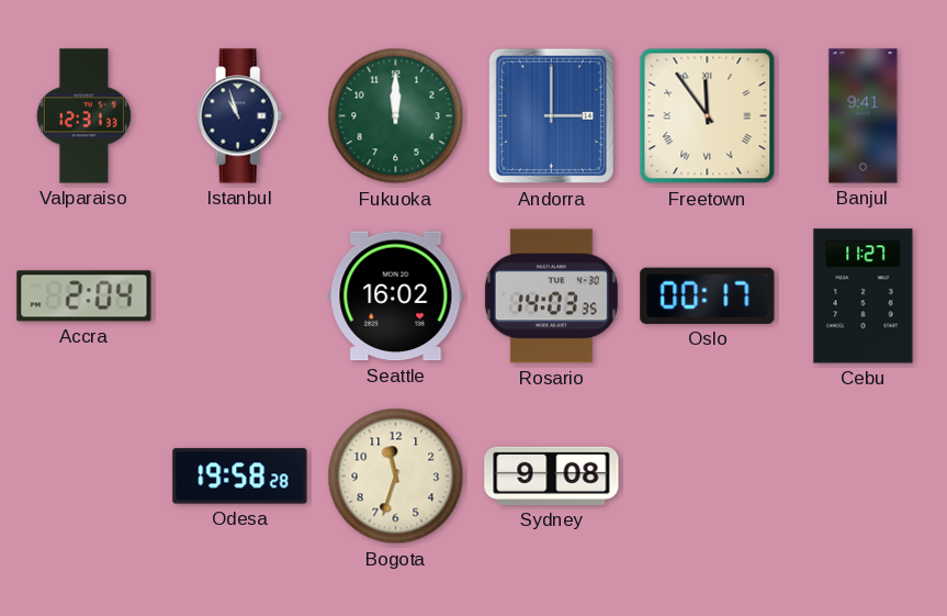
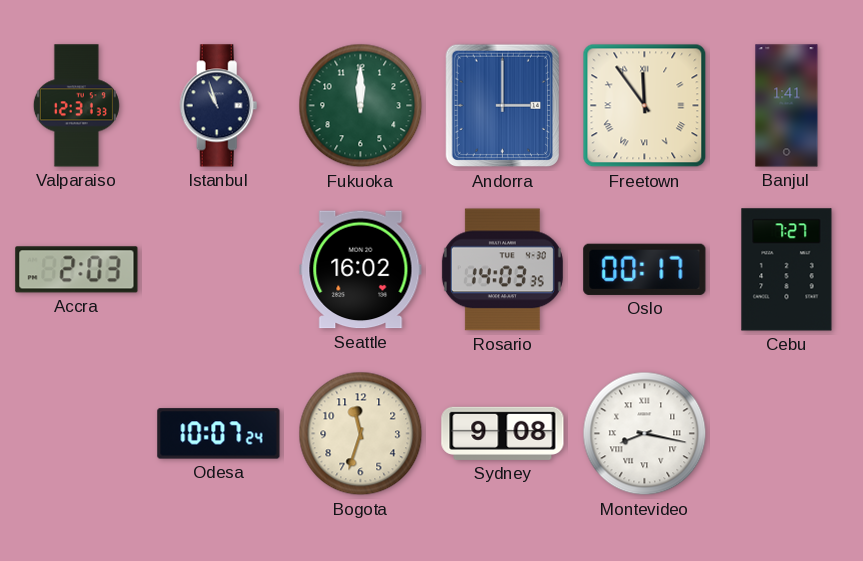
Banjul: 9:41 -> 1:41
Accra: 2:04 -> 2:03
Cebu: 11:27 -> 7:27
Odesa: 19:58 -> 10:07
Montevideo: none -> 8:17
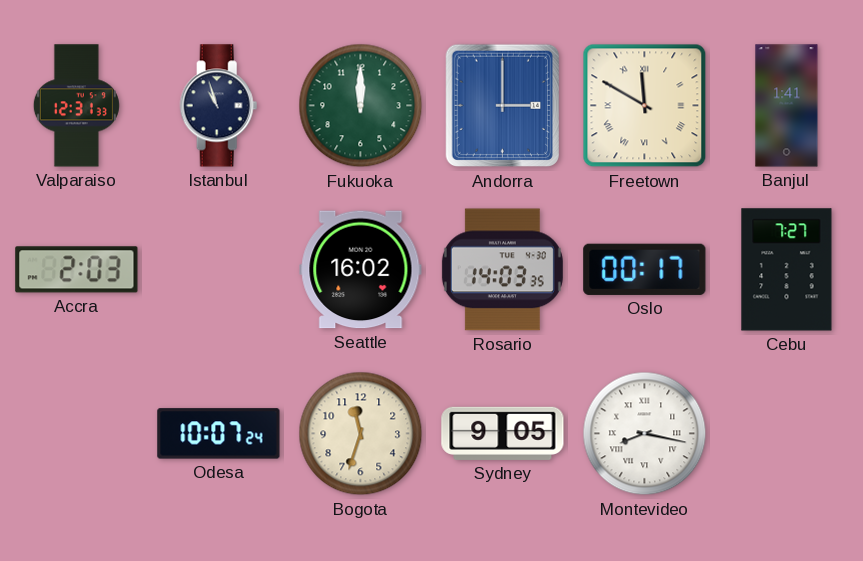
Freetown: 11:54 -> 11:50
Sydney: 9:08 -> 9:05
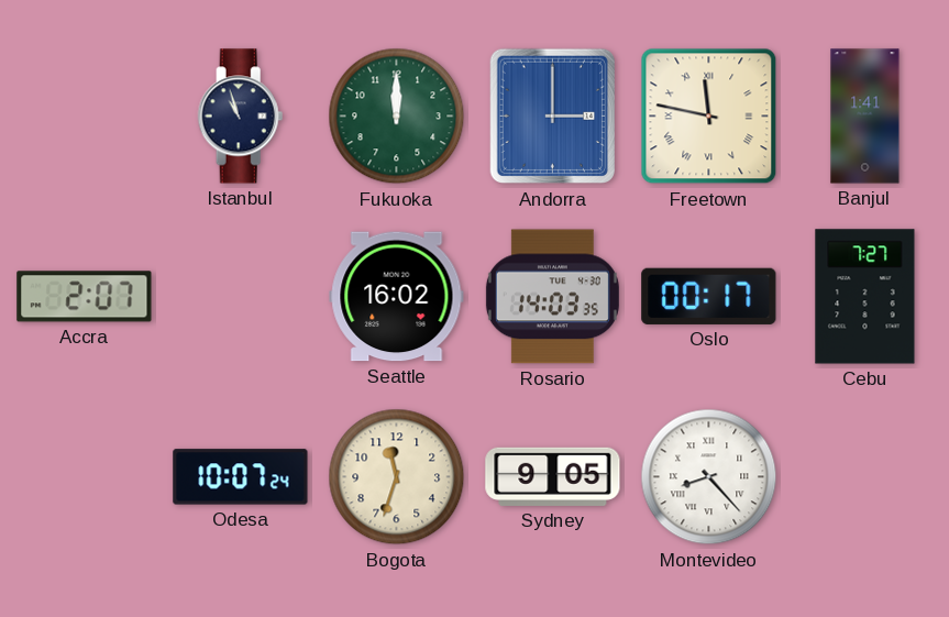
Valparaiso: 12:31 -> none
Freetown: 11:50 -> 11:47
Accra: 2:03 -> 2:07
Montevideo: 8:17 -> 8:23
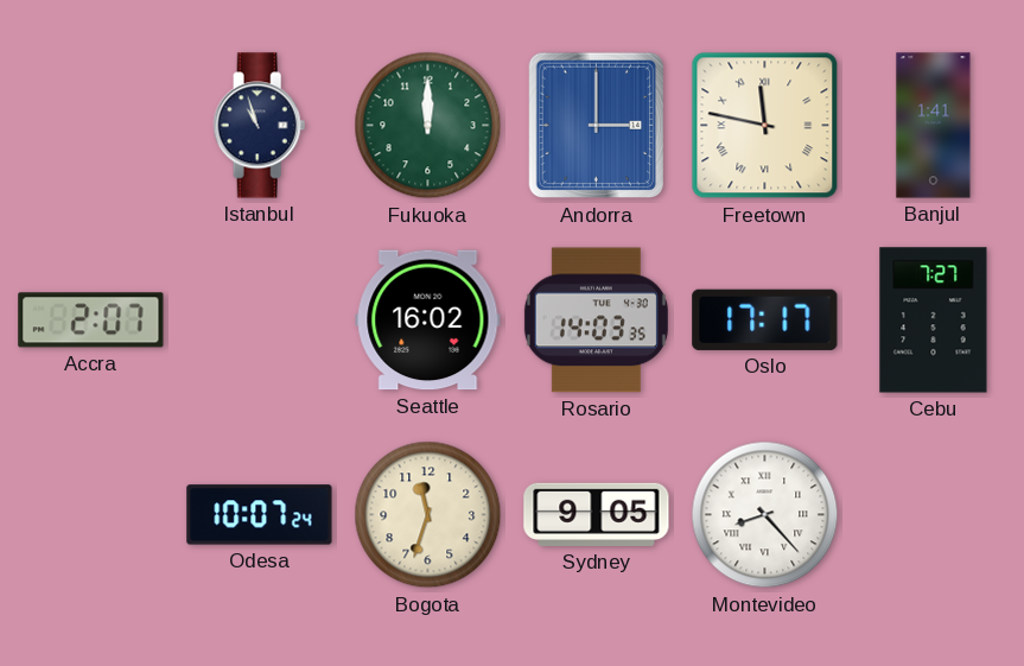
Oslo: 00:17 -> 17:17
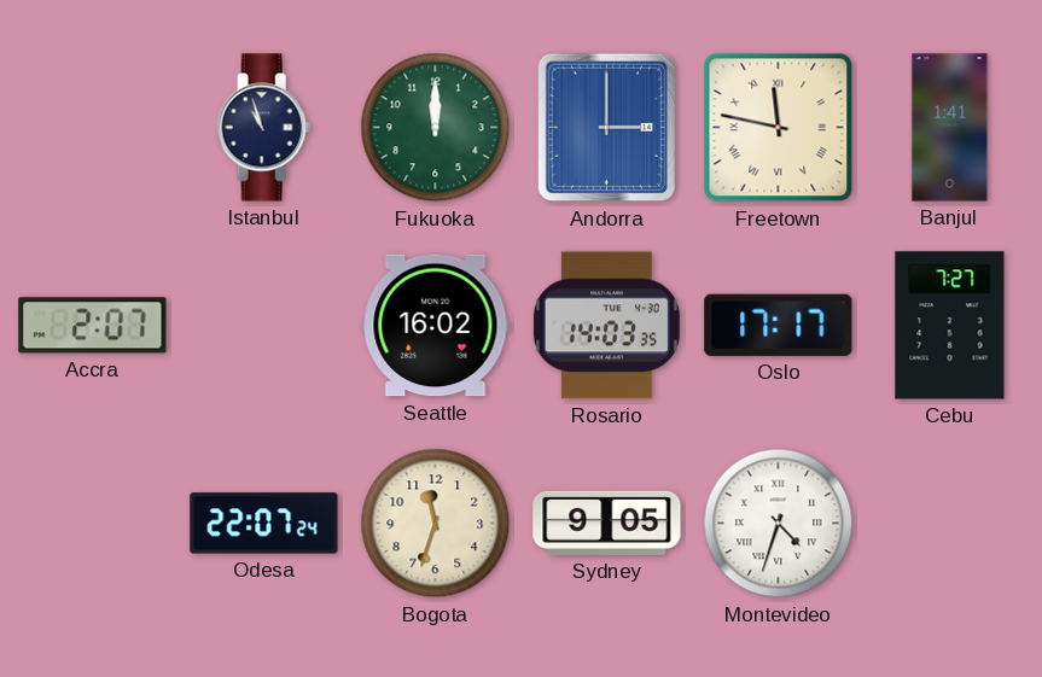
Odesa: 10:07 -> 22:07
Montevideo: 8:23 -> 4:33
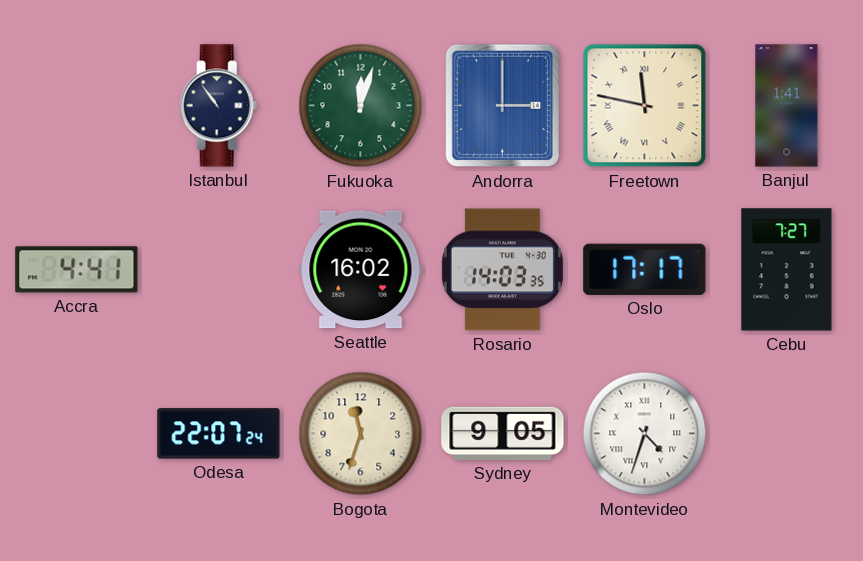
Istanbul: 10:57 -> 10:54
Fukuoka: 12:00 -> 12:03
Accra: 2:07 -> 4:41
